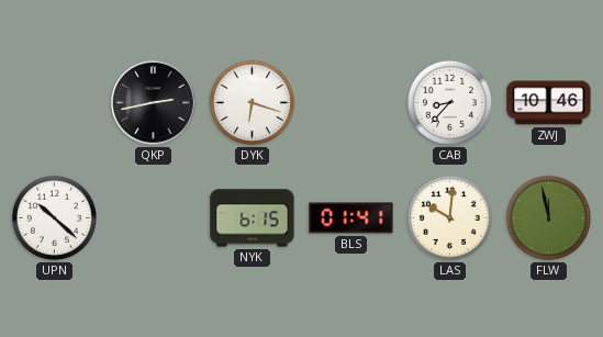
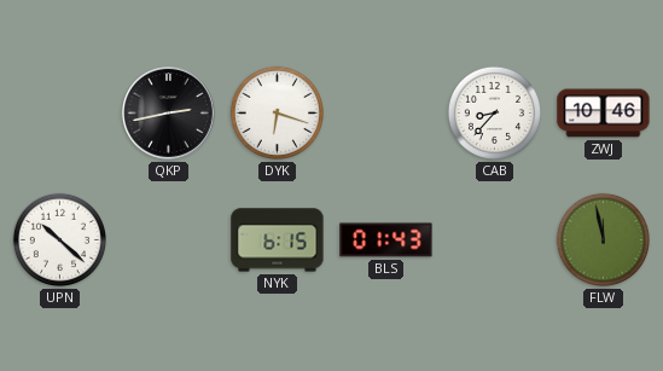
BLS: 01:41 -> 01:43
LAS: 10:01 -> none
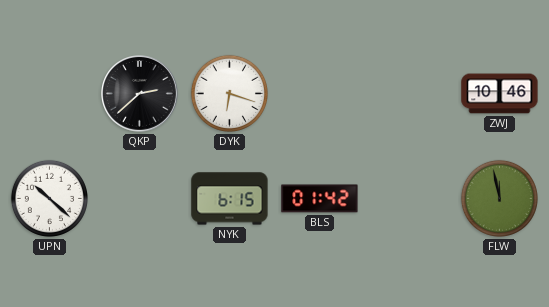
QKP: 2:43 -> 2:38
CAB: 8:37 -> none
BLS: 01:43 -> 01:42
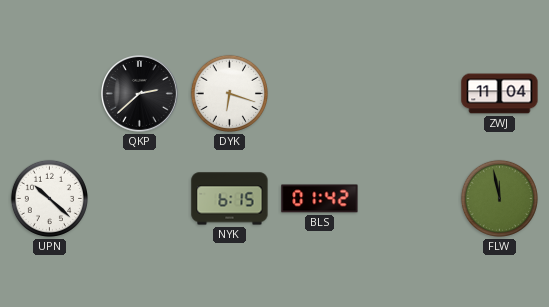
ZWJ: 10:46 -> 11:04
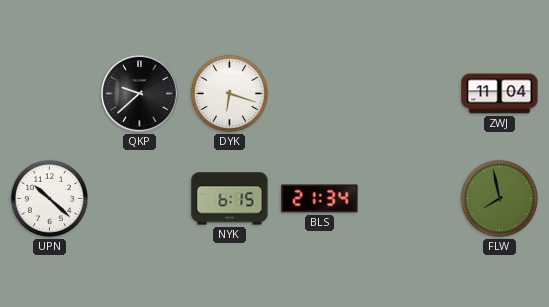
QKP: 2:38 -> 9:38
BLS: 01:42 -> 21:34
FLW: 11:58 -> 7:58
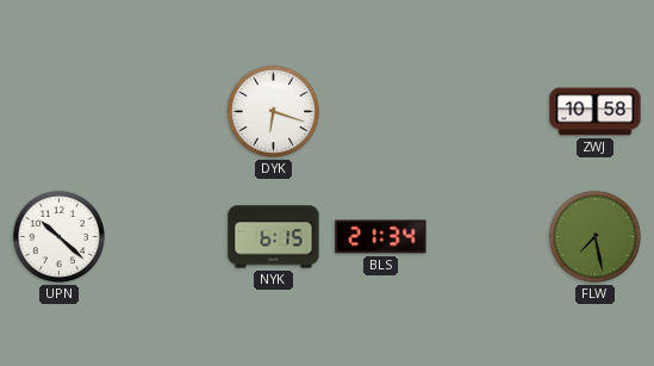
QKP: 9:38 -> none
ZWJ: 11:04 -> 10:58
FLW: 7:58 -> 7:28
